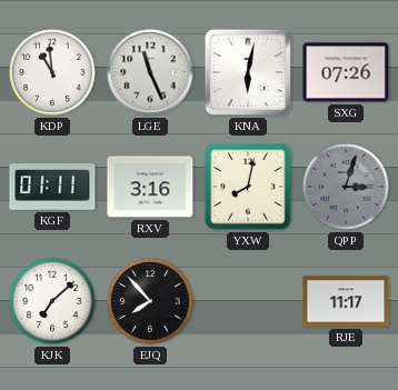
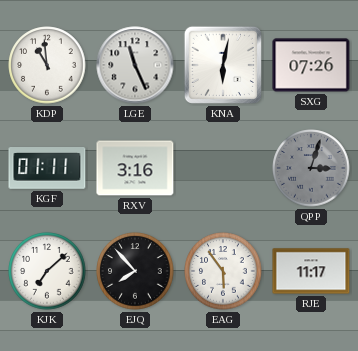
YXW: 8:02 -> none
EAG: none -> 5:54
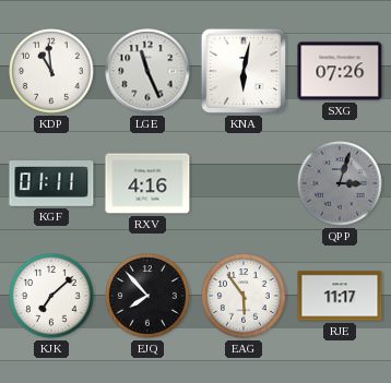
RXV: 3:16 -> 4:16
